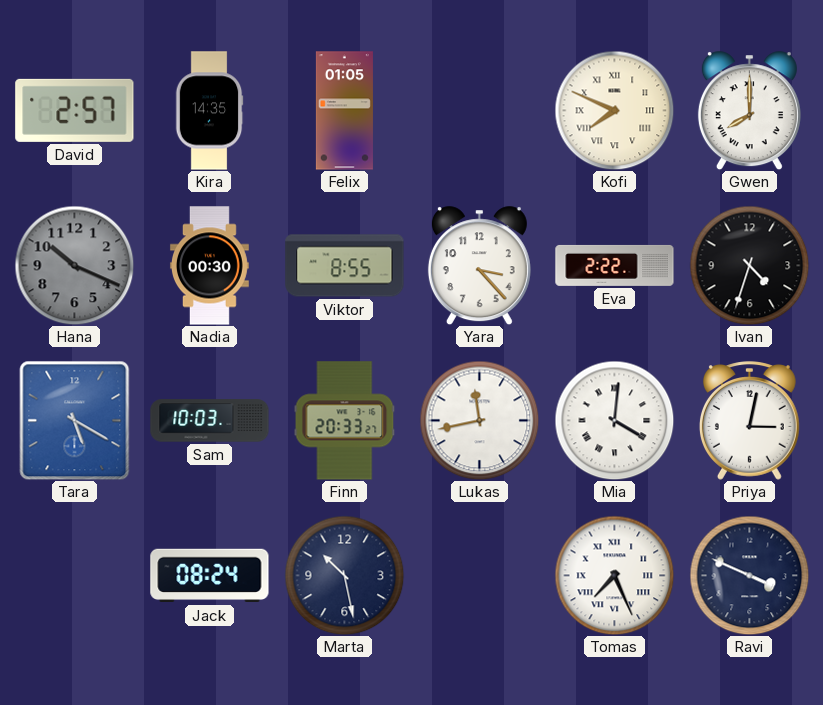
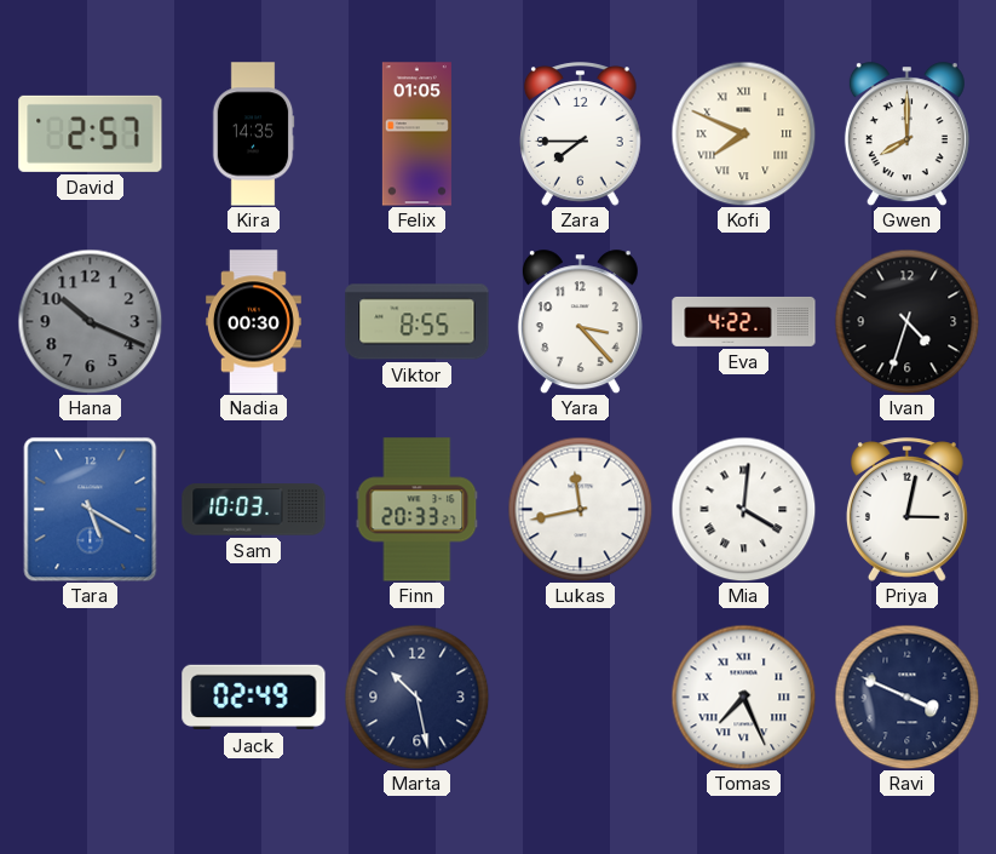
Zara: none -> 7:45
Eva: 2:22 -> 4:22
Jack: 08:24 -> 02:49
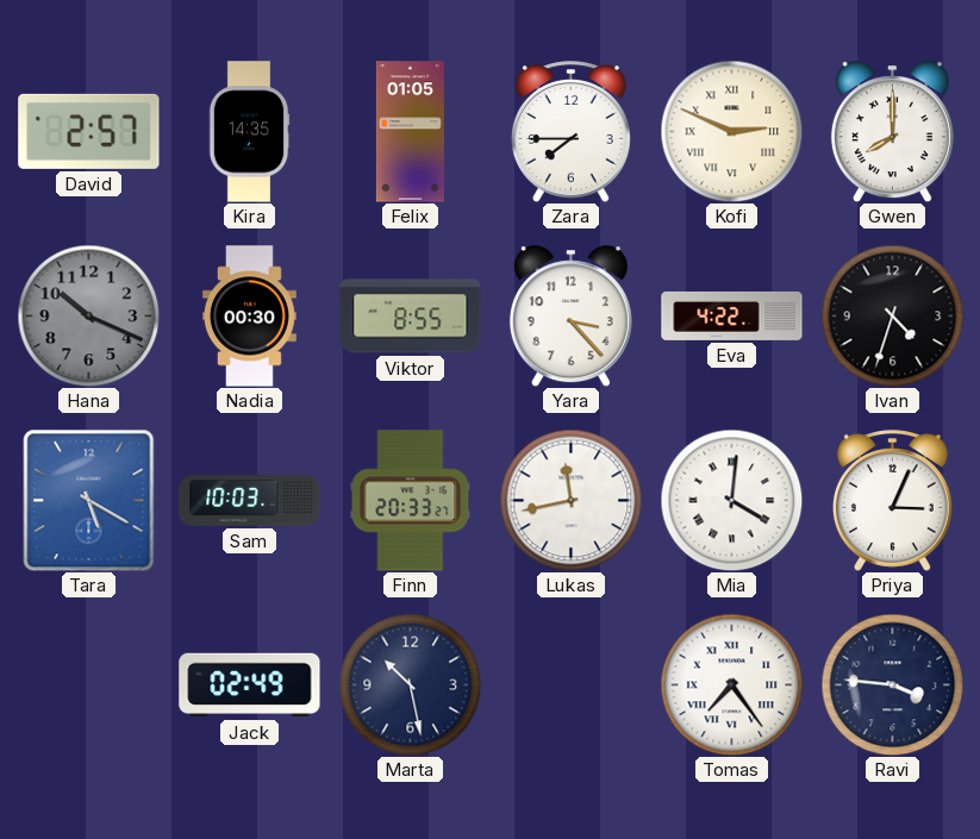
Kofi: 7:49 -> 2:49
Priya: 3:02 -> 3:04
Tomas: 7:26 -> 7:24
Ravi: 3:49 -> 3:46
